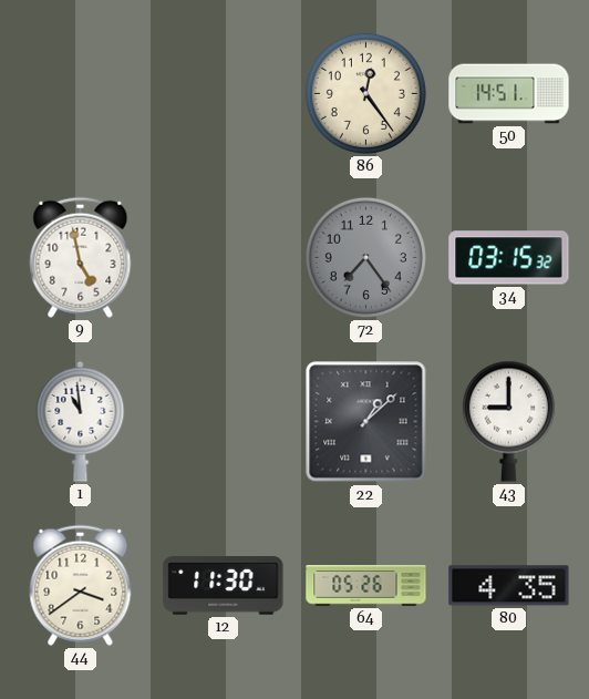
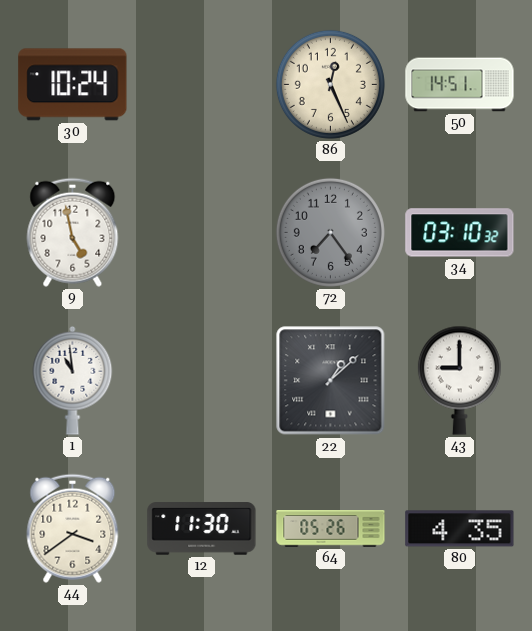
30: none -> 10:24
86: 12:24 -> 12:26
34: 03:15 -> 03:10
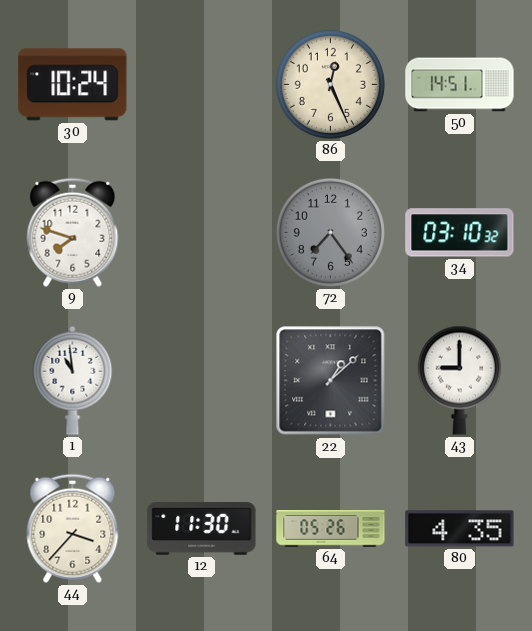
9: 4:58 -> 7:48
44: 3:39 -> 3:37
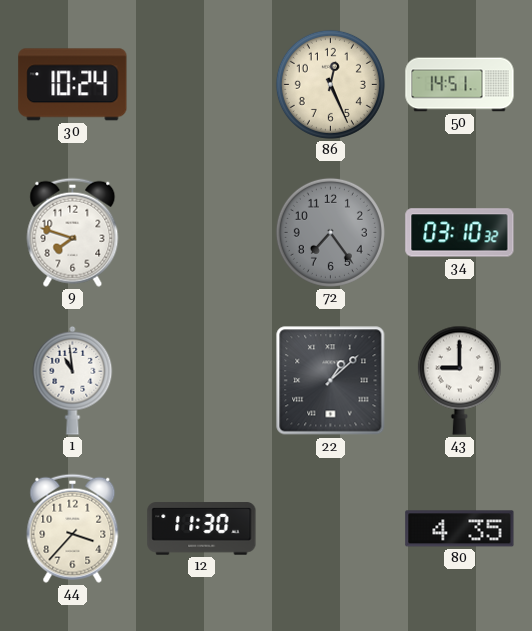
64: 05:26 -> none
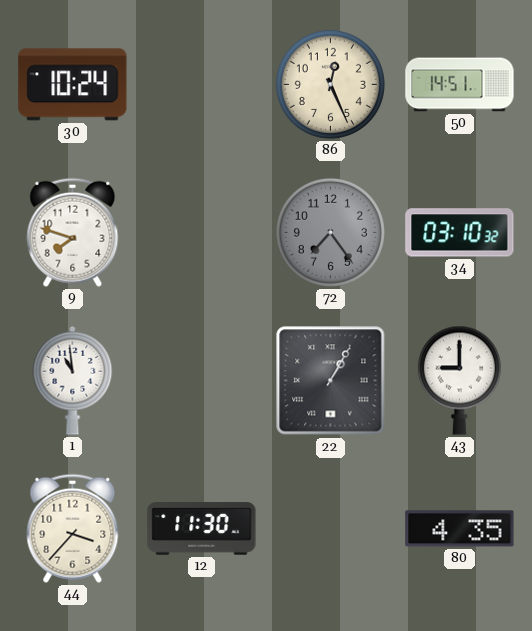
22: 1:08 -> 1:05
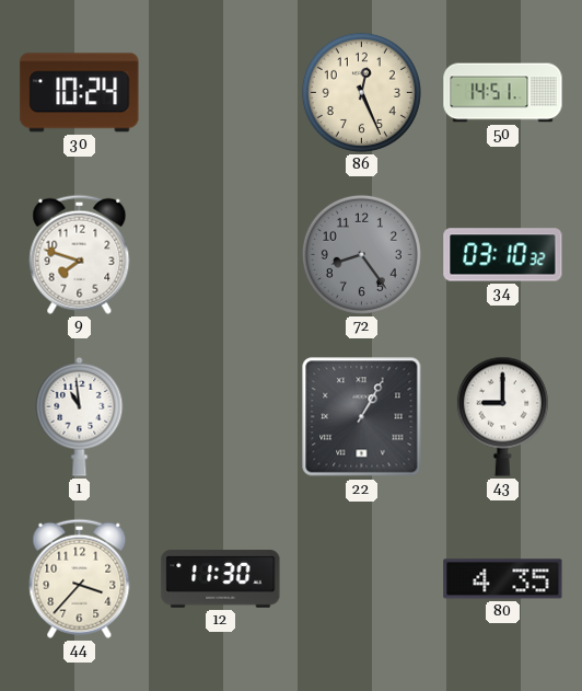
72: 7:24 -> 8:24
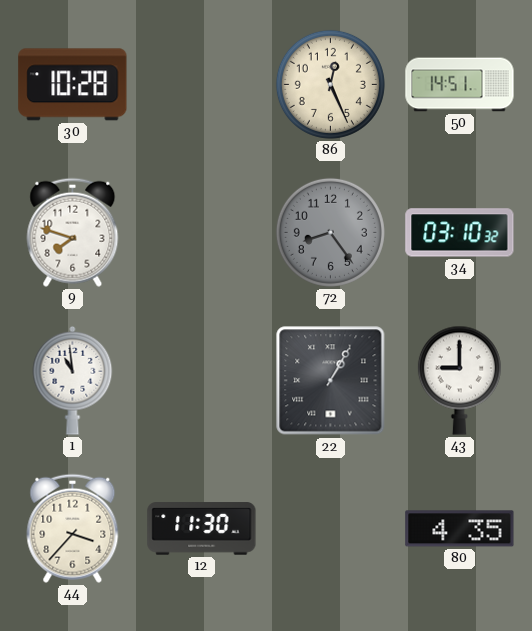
30: 10:24 -> 10:28
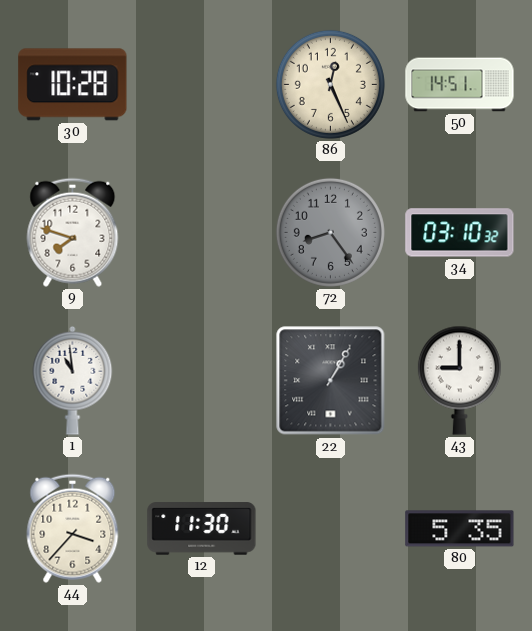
80: 4:35 -> 5:35
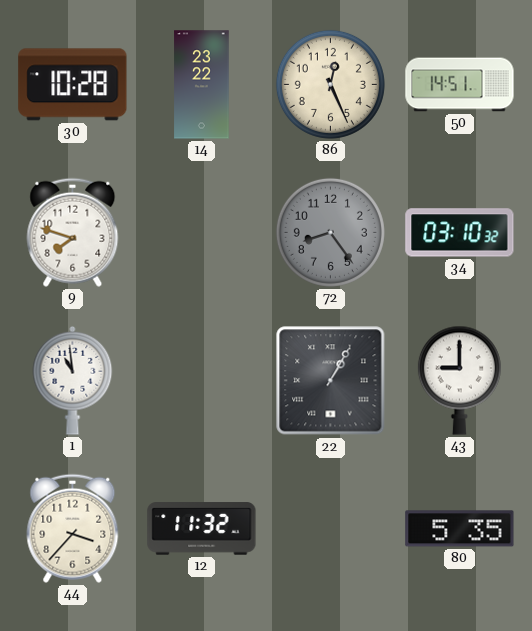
14: none -> 23:22
12: 11:30 -> 11:32
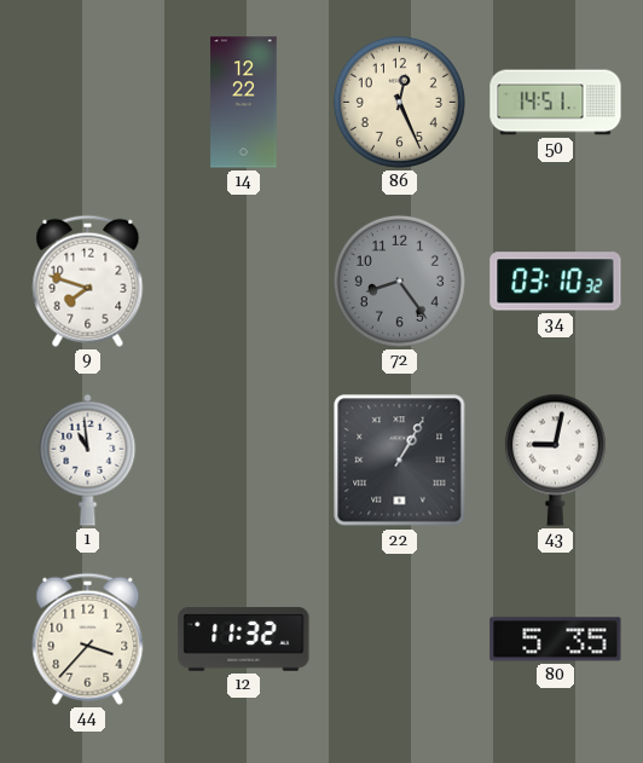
30: 10:28 -> none
14: 23:22 -> 12:22
43: 9:00 -> 9:02
